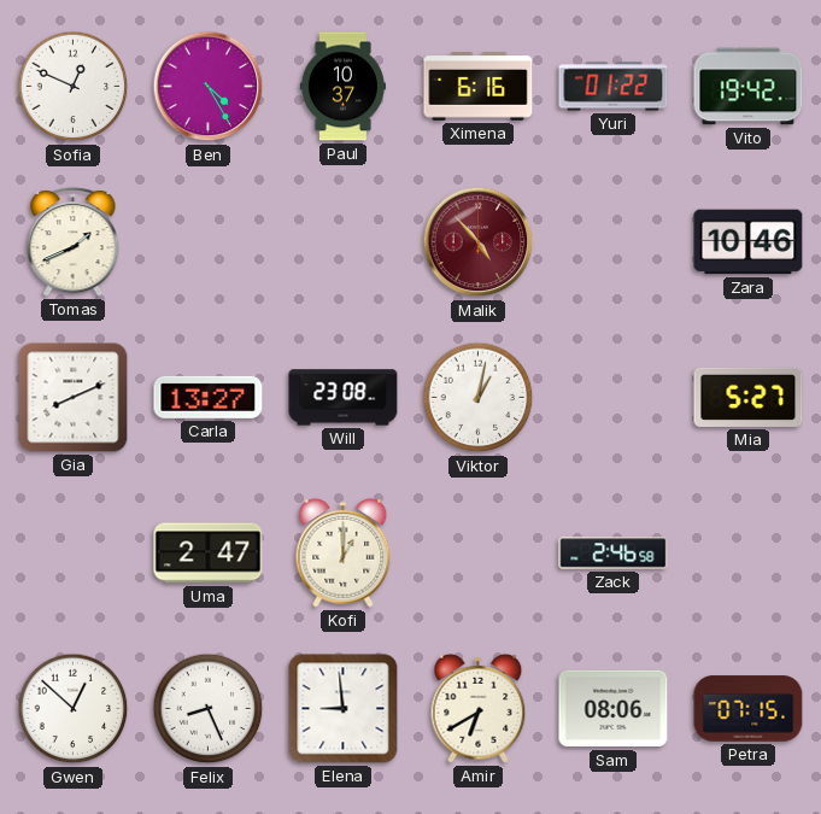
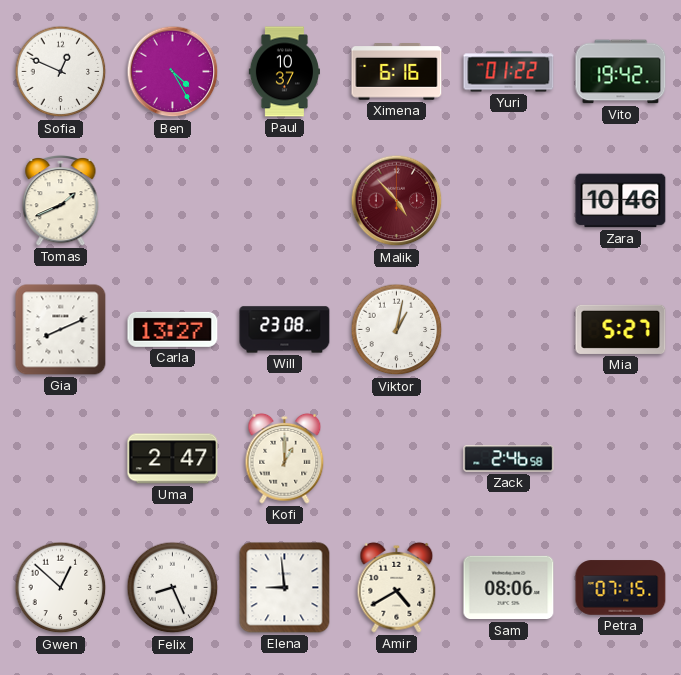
Amir: 6:40 -> 4:40
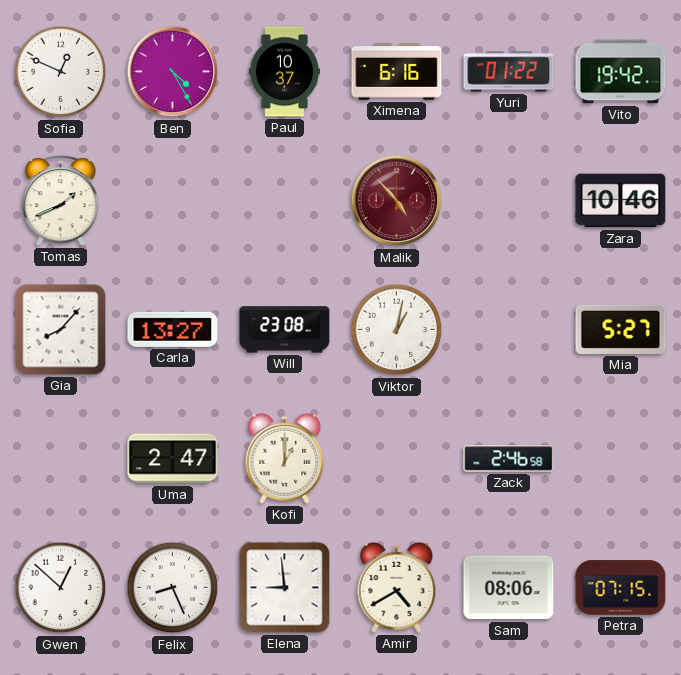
Gia: 8:11 -> 8:07
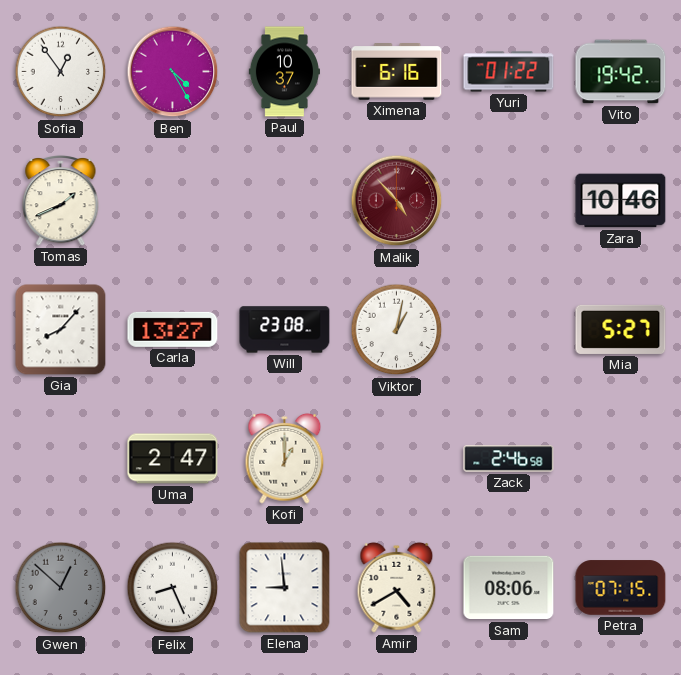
Sofia: 12:49 -> 12:54
Gwen dial: white -> grey
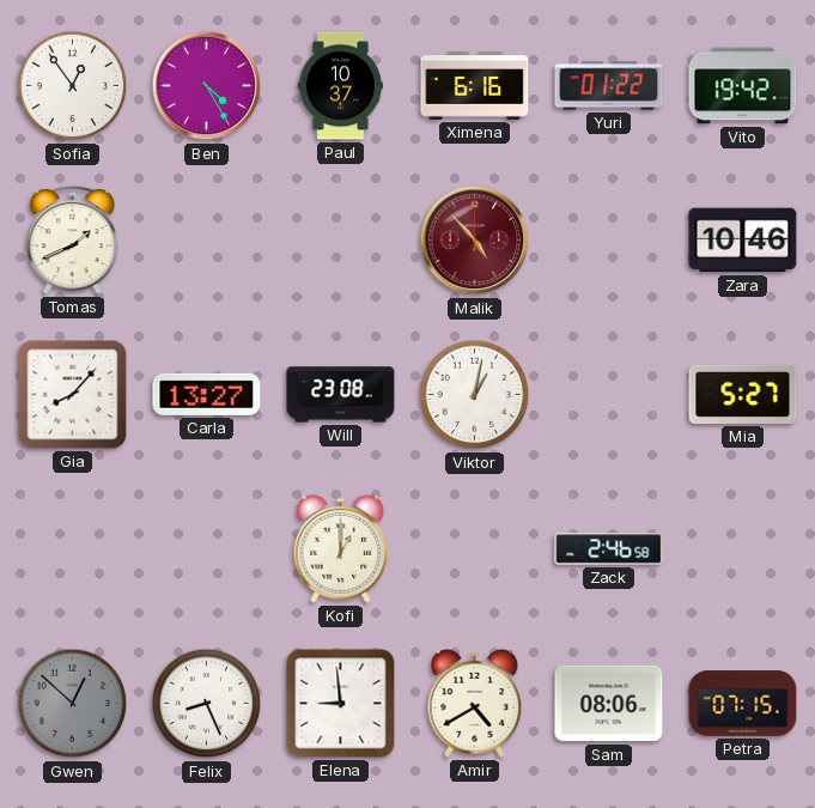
Uma: 2:47 -> none
